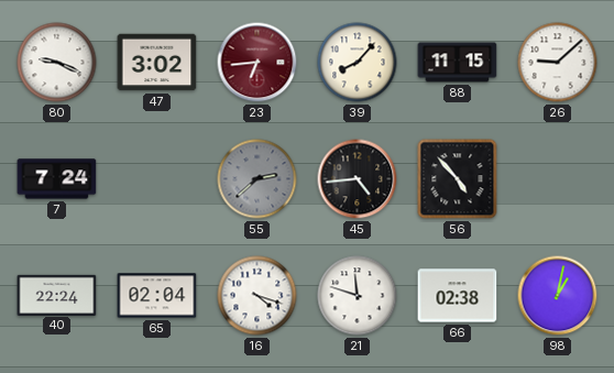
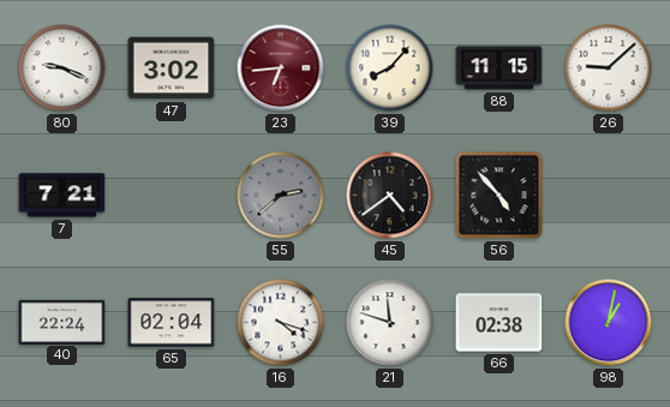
7: 7:24 -> 7:21
45: 4:44 -> 4:39
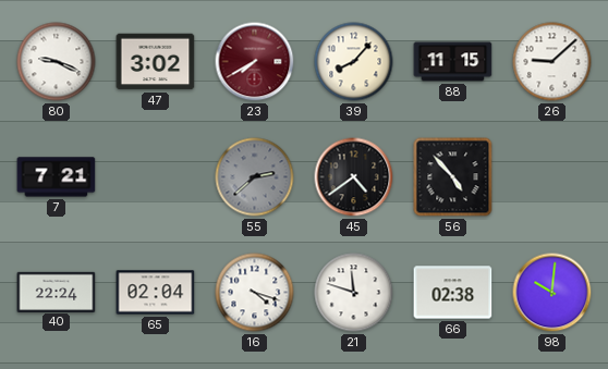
23: 6:44 -> 7:40
98: 1:02 -> 10:01
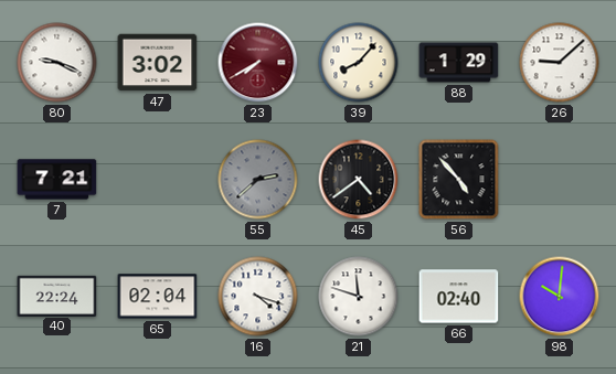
88: 11:15 -> 1:29
66: 02:38 -> 02:40
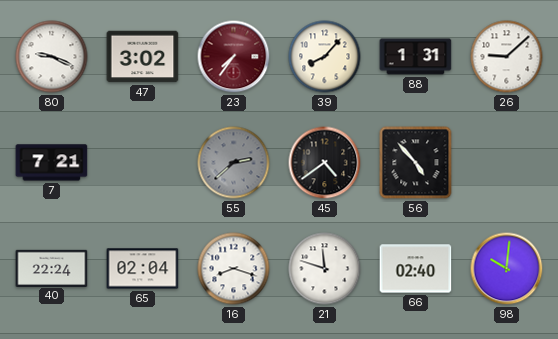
23: 7:40 -> 7:36
88: 1:29 -> 1:31
16: 4:18 -> 8:18
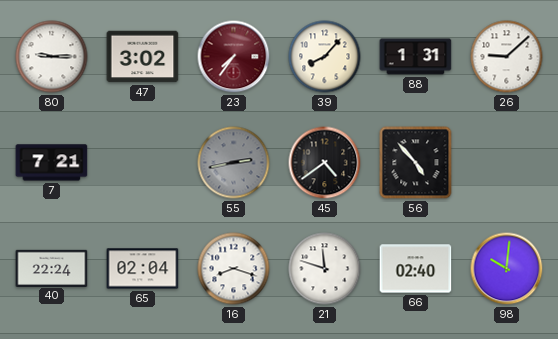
80: 9:19 -> 9:15
55: 2:38 -> 2:43
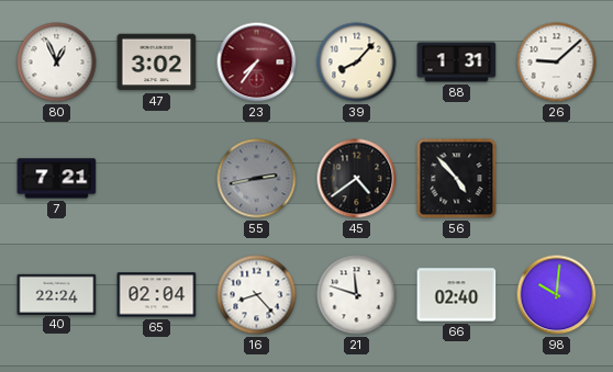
80: 9:15 -> 12:56
16: 8:18 -> 8:23
